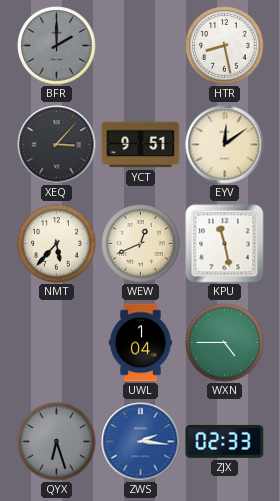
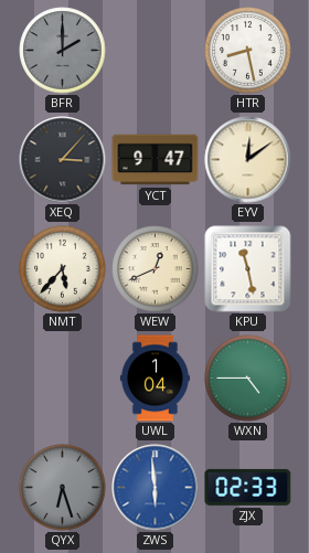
YCT: 9:51 -> 9:47
ZWS: 2:16 -> 5:59
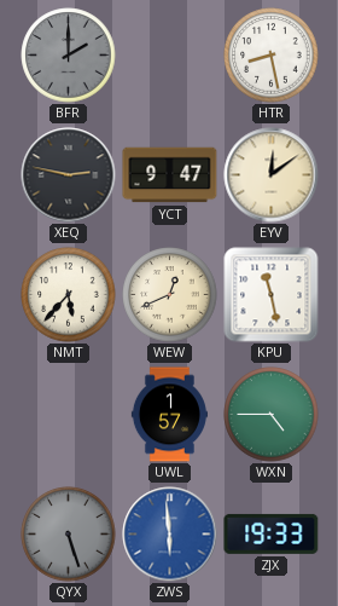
XEQ: 3:07 -> 2:47
UWL: 1:04 -> 1:57
QYX: 6:27 -> 5:27
ZJX: 02:33 -> 19:33
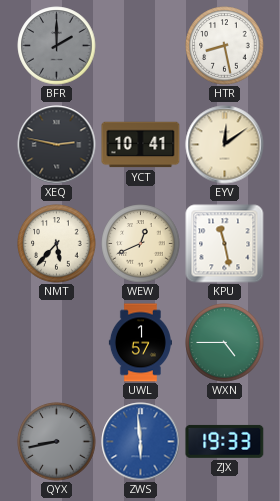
YCT: 9:47 -> 10:41
QYX: 5:27 -> 8:43
